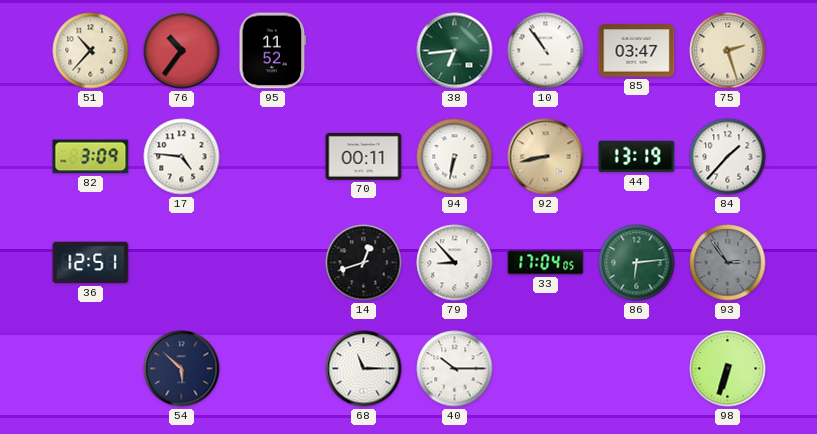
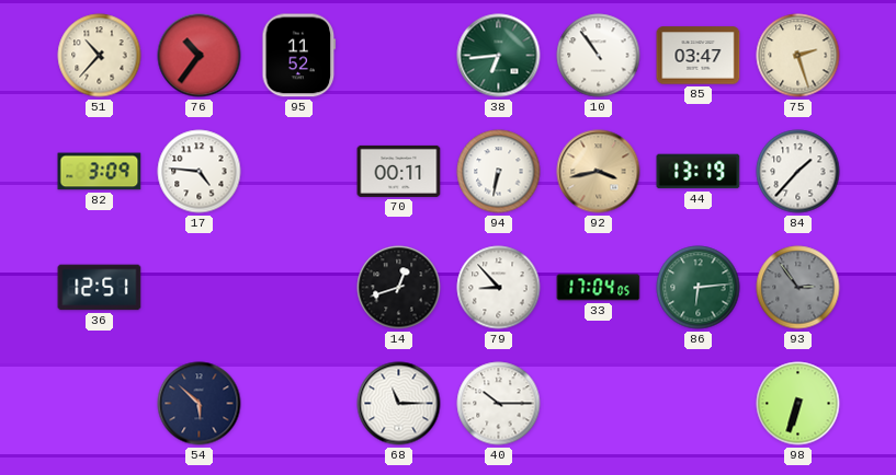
92: 8:43 -> 3:43
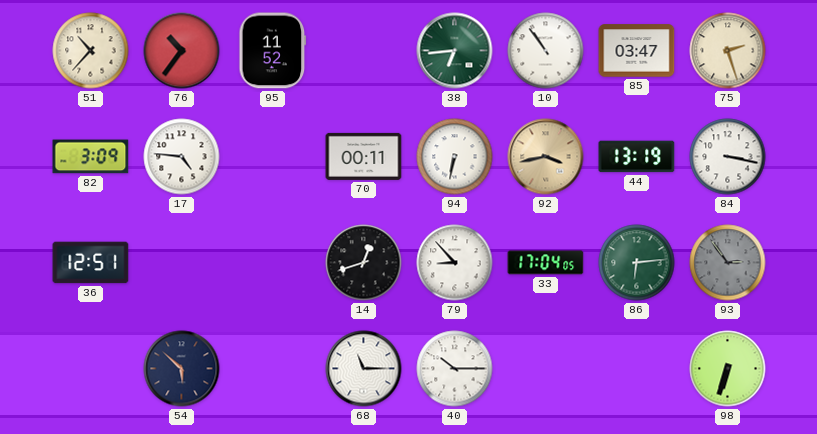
84: 1:37 -> 3:17
